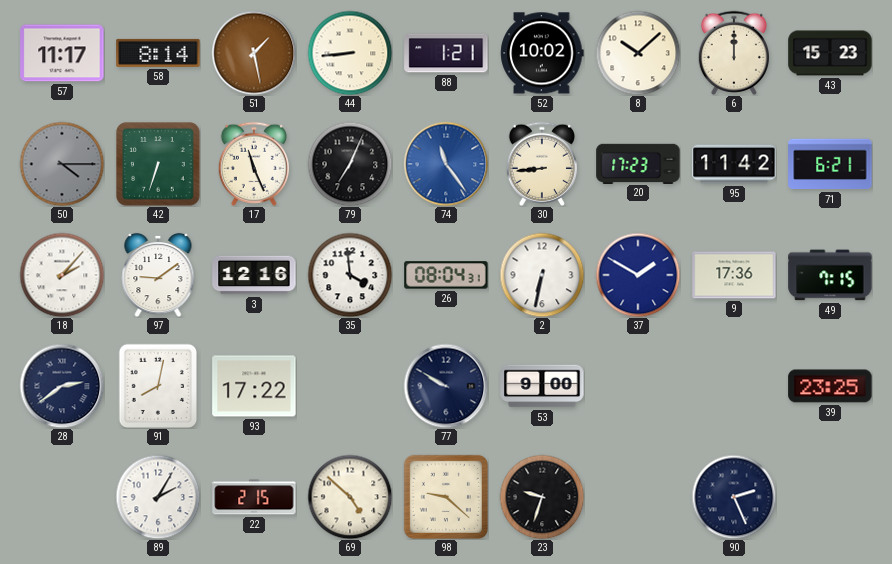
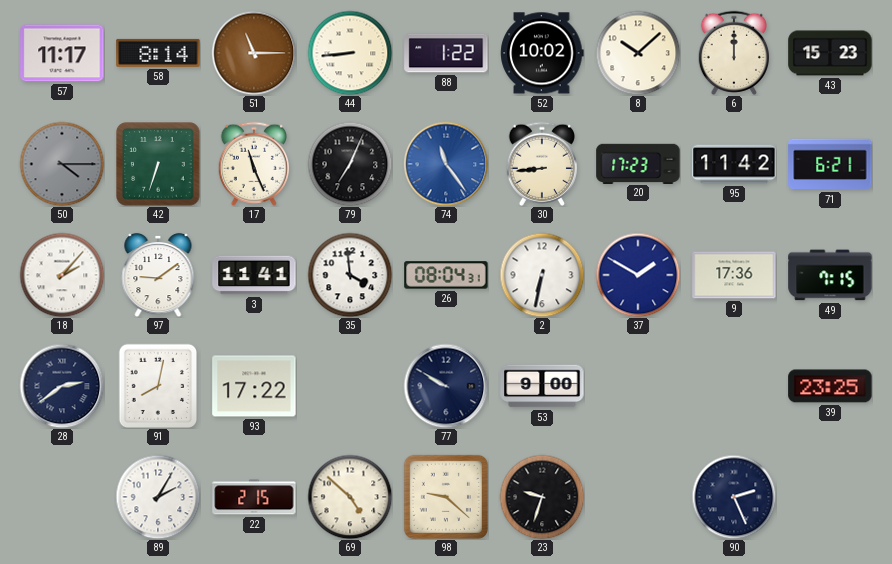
51: 1:28 -> 11:15
88: 1:21 -> 1:22
3: 12:16 -> 11:41
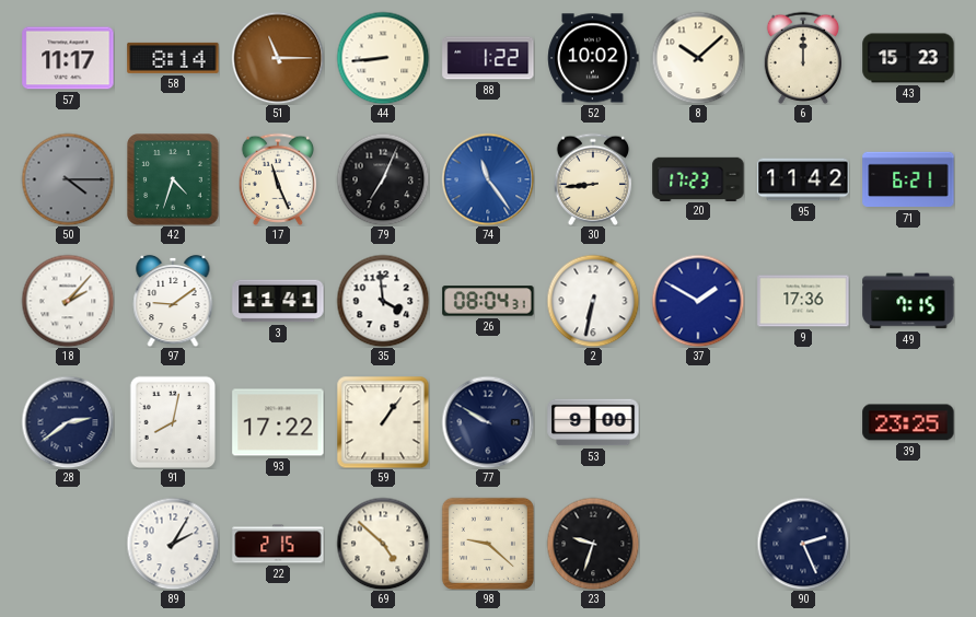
42: 6:33 -> 4:33
59: none -> 1:06
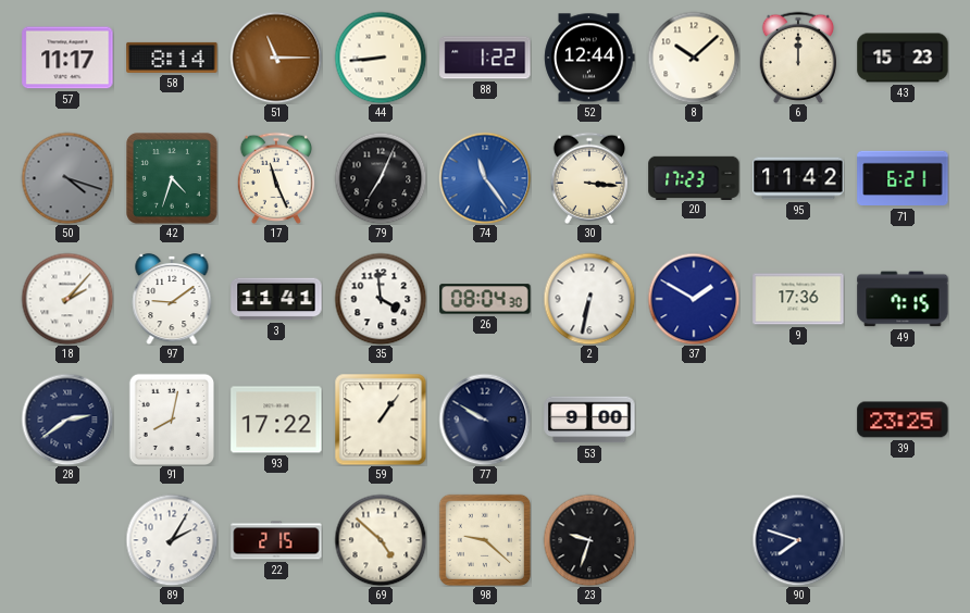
52: 10:02 -> 12:44
50: 4:15 -> 4:18
30: 8:44 -> 3:16
26: 08:04:31 -> 08:04:30
90: 2:26 -> 7:48
